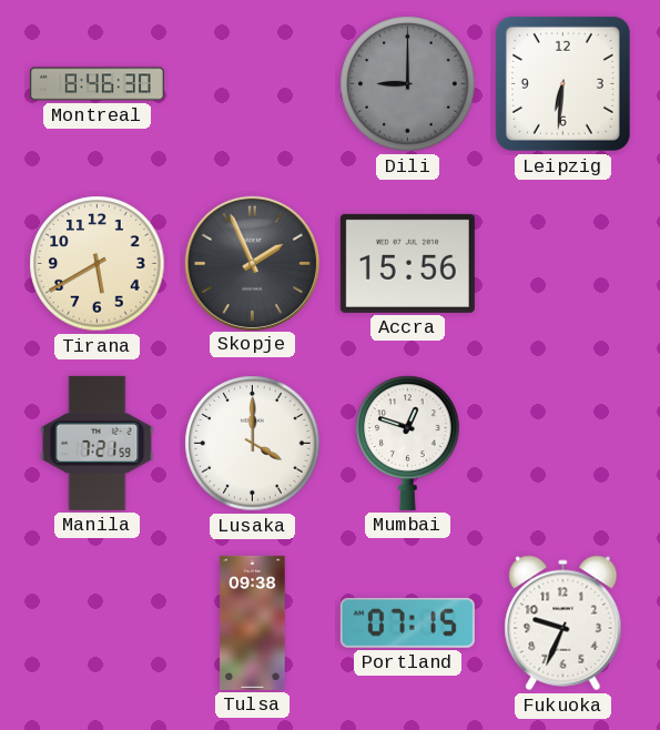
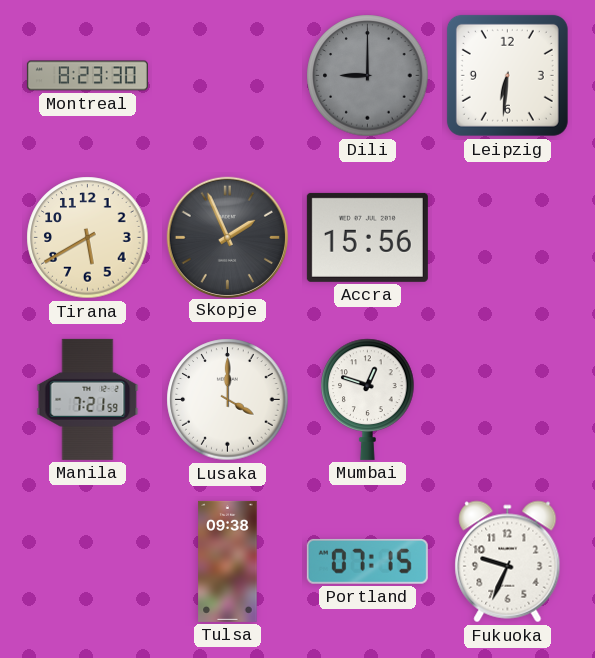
Montreal: 8:46 -> 8:23
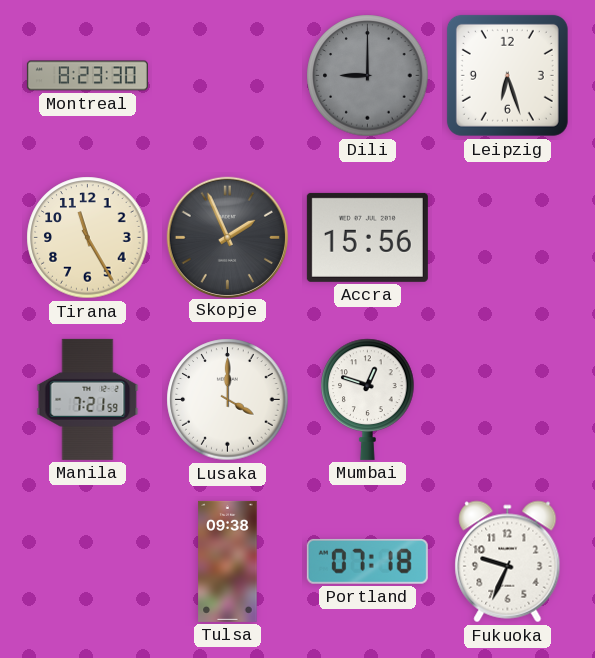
Leipzig: 6:31 -> 6:27
Tirana: 5:40 -> 11:25
Portland: 07:15 -> 07:18
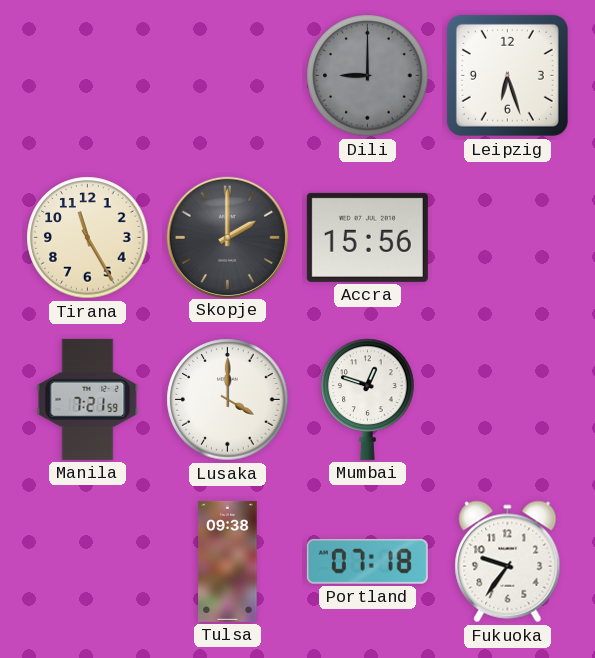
Montreal: 8:23 -> none
Skopje: 1:56 -> 2:00
Fukuoka: 9:34 -> 9:36
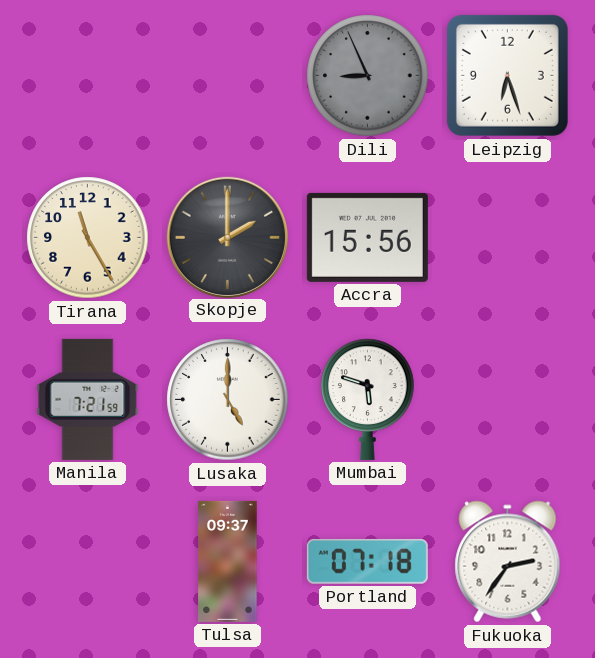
Dili: 9:00 -> 8:56
Lusaka: 4:00 -> 5:00
Mumbai: 12:48 -> 5:48
Tulsa: 09:38 -> 09:37
Fukuoka: 9:36 -> 2:36
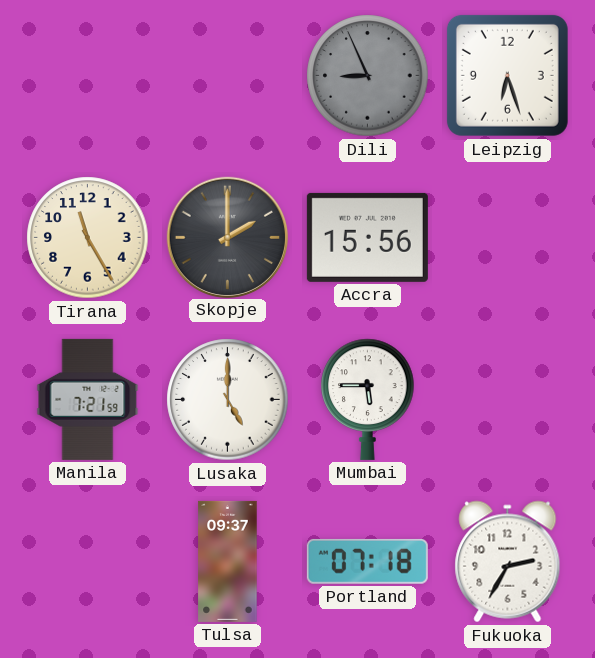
Mumbai: 5:48 -> 5:45
Fukuoka: 2:36 -> 2:35
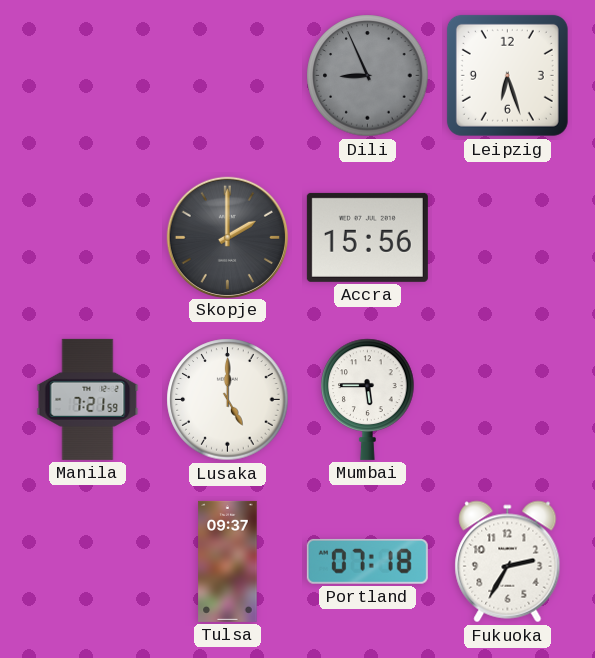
Tirana: 11:25 -> none
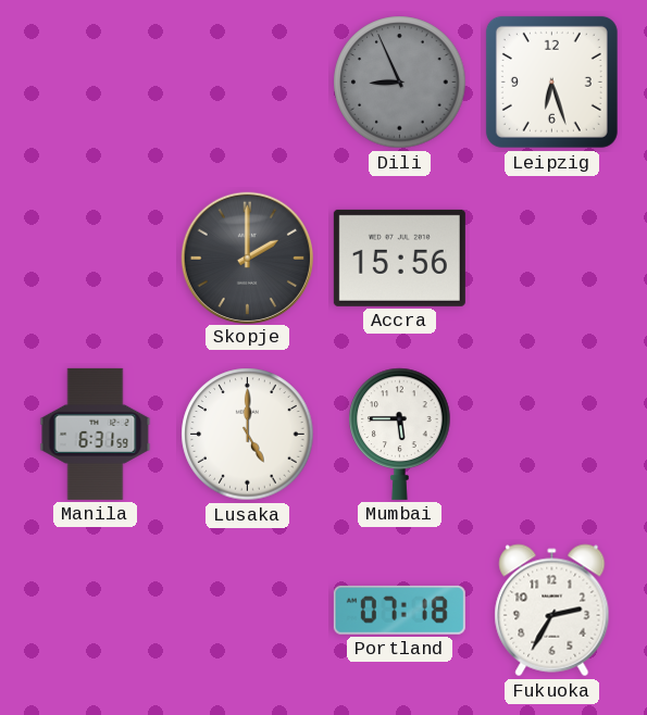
Manila: 7:21 -> 6:31
Tulsa: 09:37 -> none
